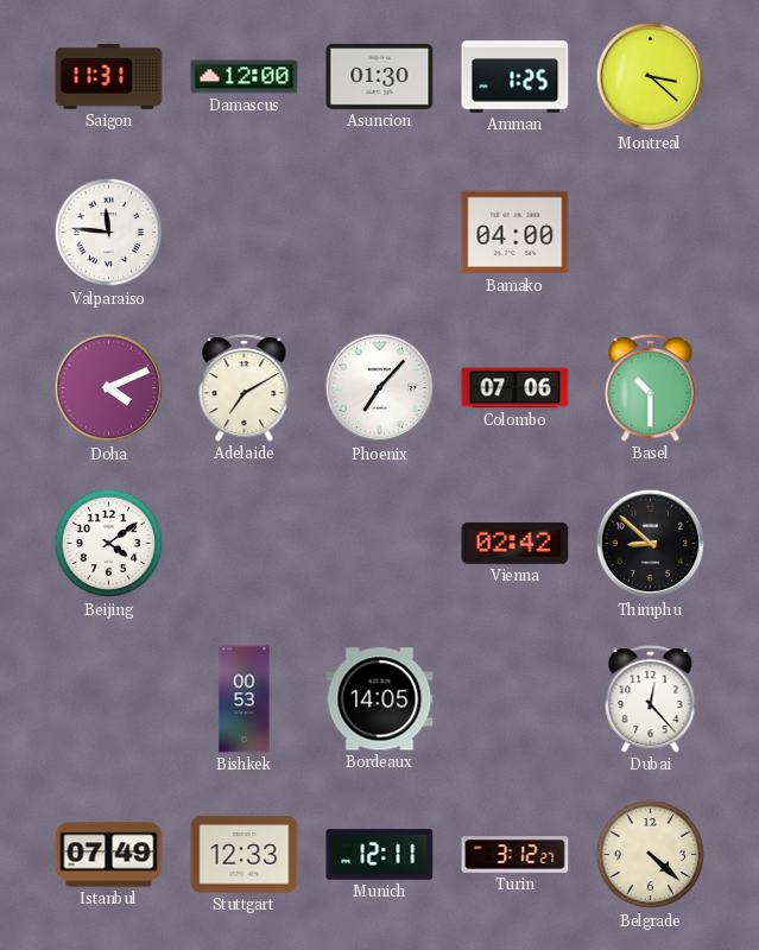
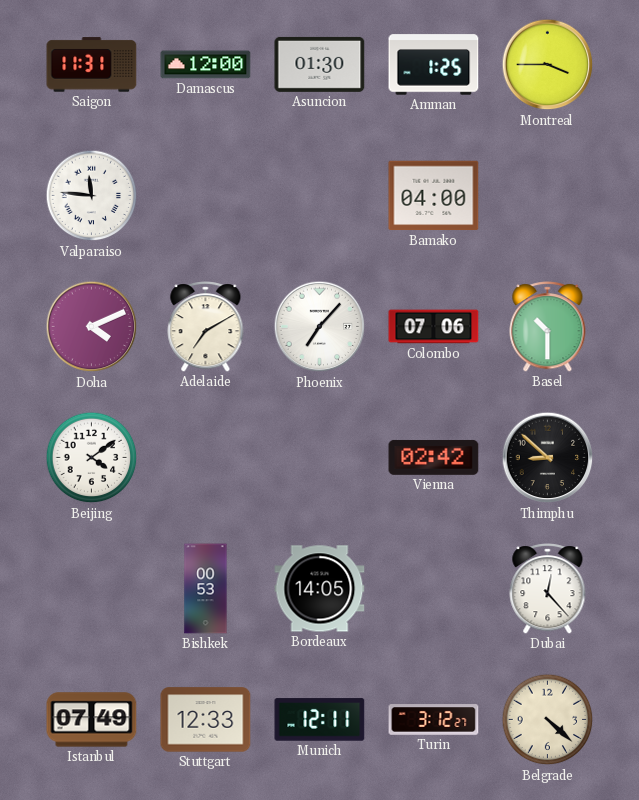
Montreal: 3:22 -> 3:45
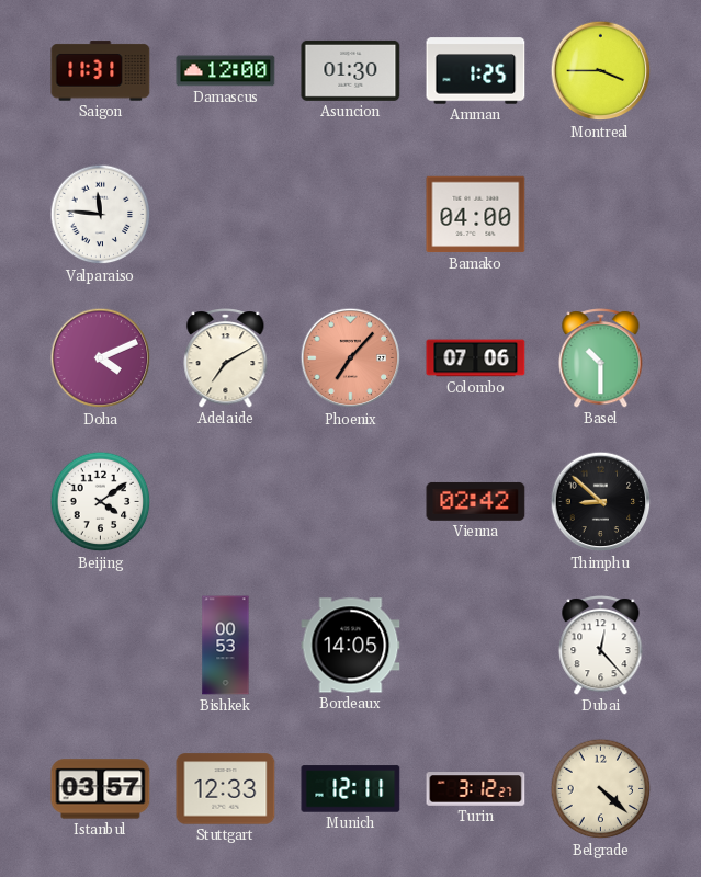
Phoenix dial: white -> salmon
Istanbul: 07:49 -> 03:57
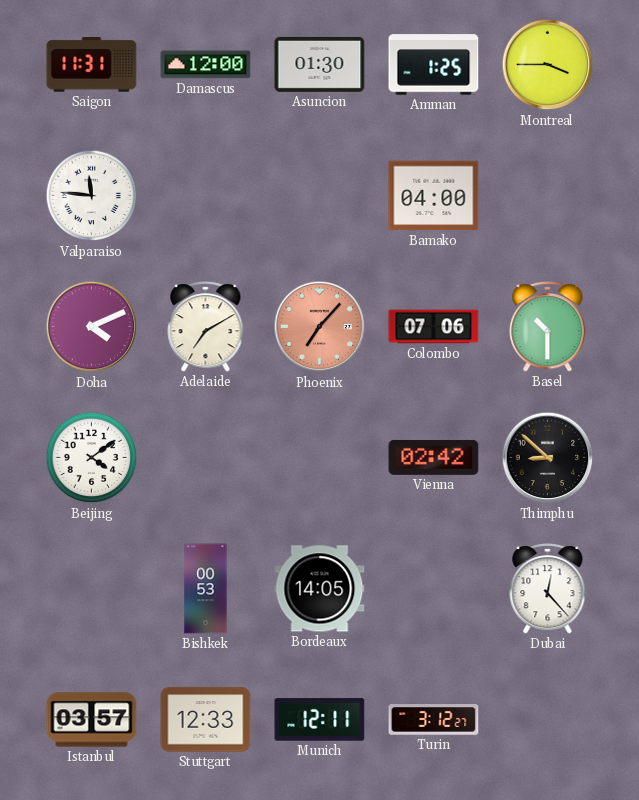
Belgrade: 4:22 -> none
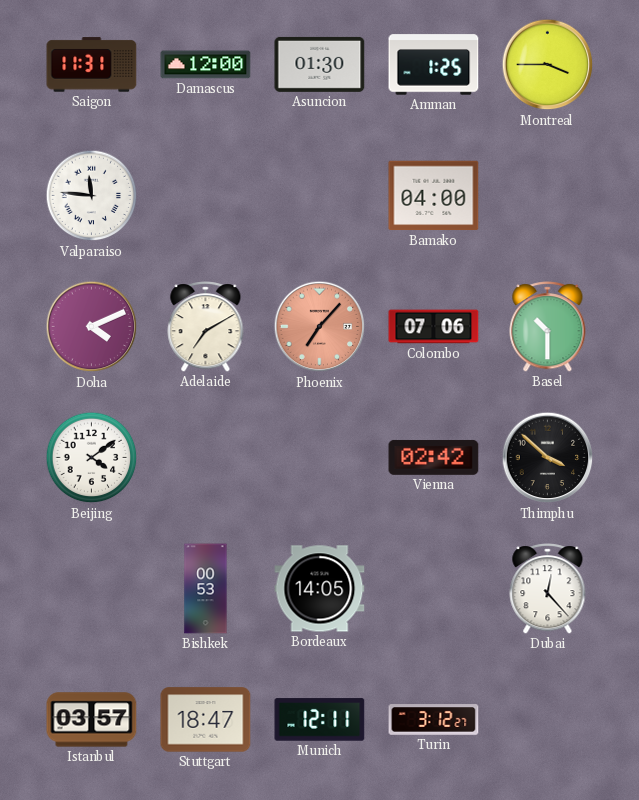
Thimphu: 8:52 -> 3:52
Stuttgart: 12:33 -> 18:47
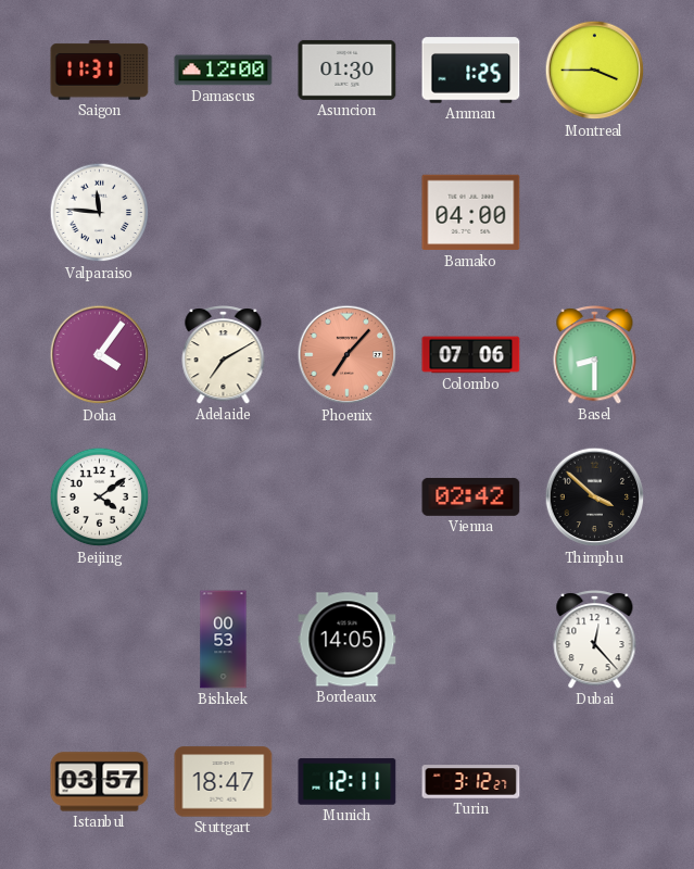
Doha: 4:11 -> 4:06
Basel: 10:30 -> 8:30
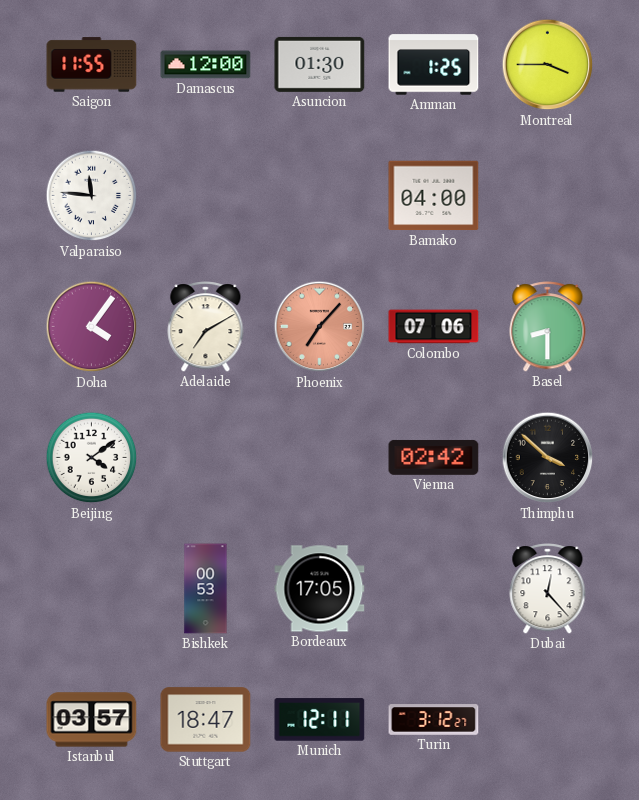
Saigon: 11:31 -> 11:55
Bordeaux: 14:05 -> 17:05
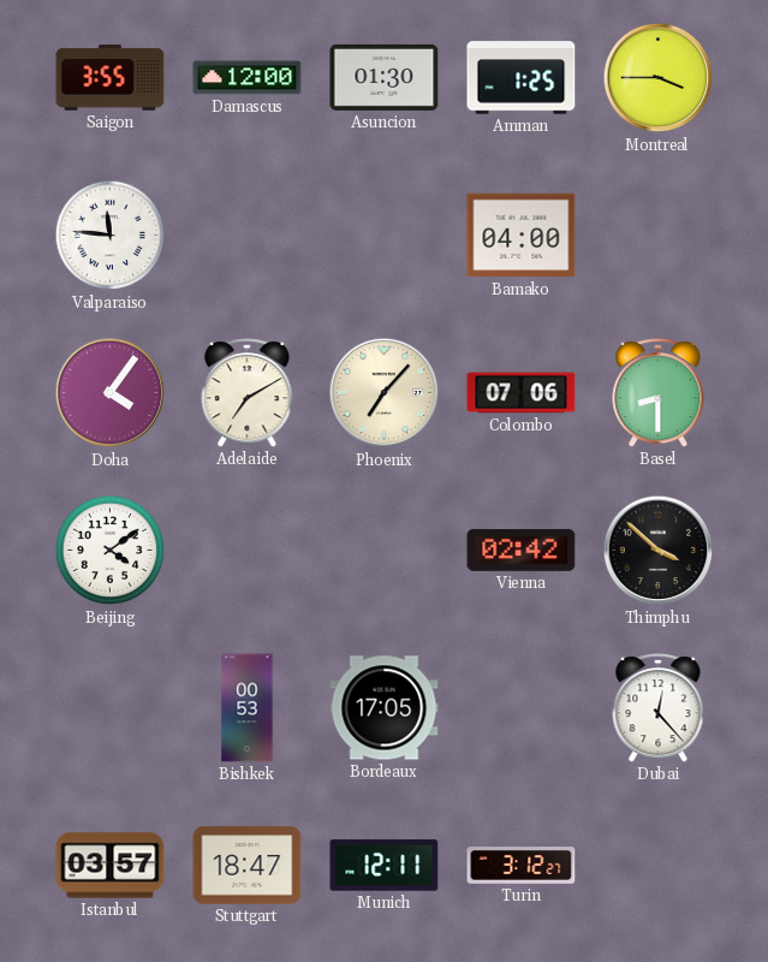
Saigon: 11:55 -> 3:55
Phoenix dial: salmon -> cream
